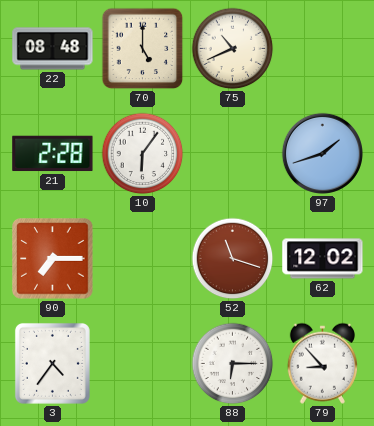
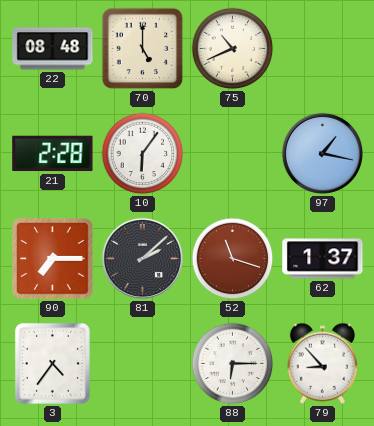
97: 1:42 -> 1:17
81: none -> 2:08
62: 12:02 -> 1:37
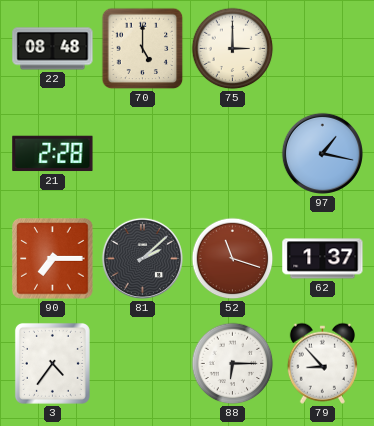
75: 10:41 -> 3:00
10: 6:06 -> none
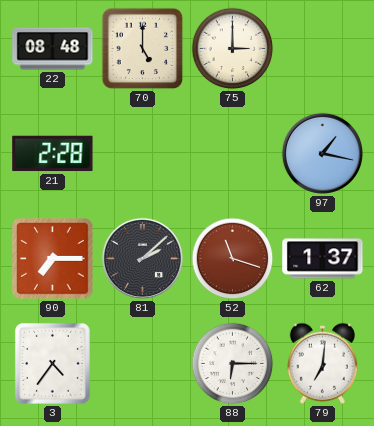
79: 8:53 -> 7:01
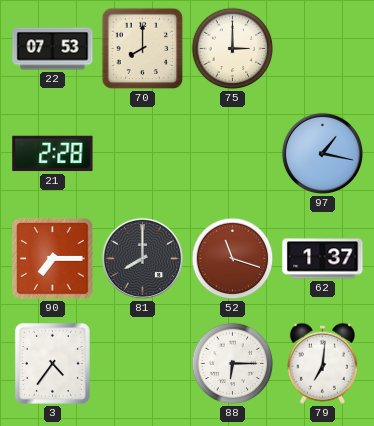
22: 08:48 -> 07:53
70: 5:00 -> 8:00
81: 2:08 -> 8:00
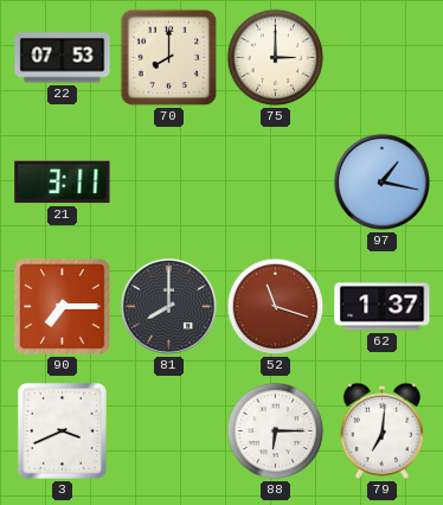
21: 2:28 -> 3:11
3: 4:36 -> 3:41
